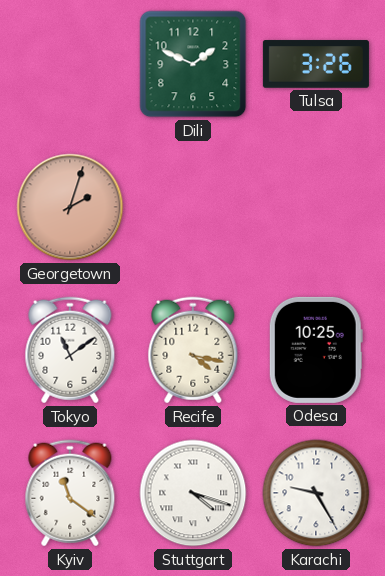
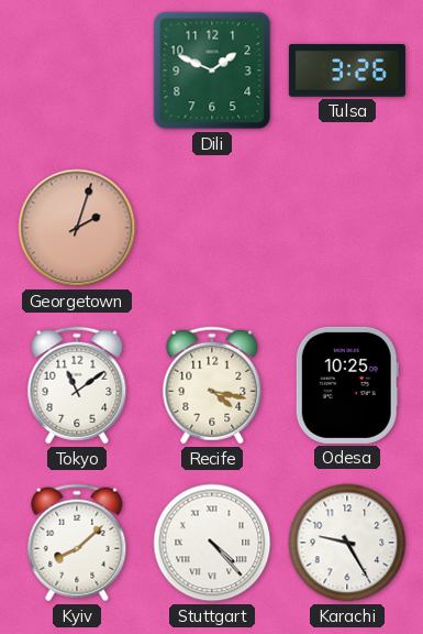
Kyiv: 11:21 -> 8:08
Stuttgart: 4:18 -> 4:23
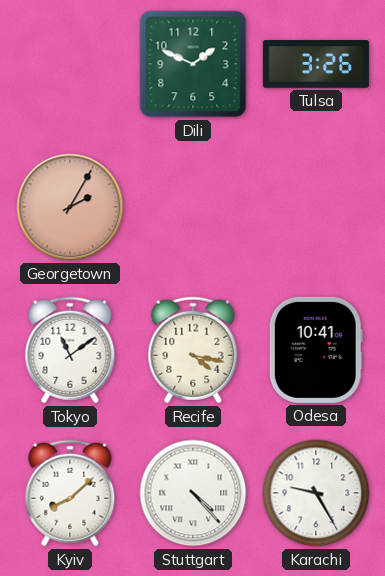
Georgetown: 2:03 -> 2:05
Odesa: 10:25 -> 10:41
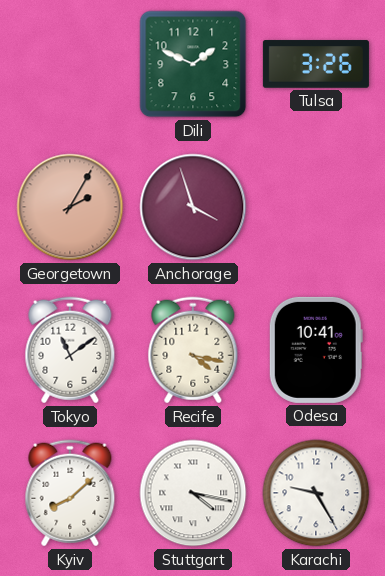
Anchorage: none -> 3:57
Stuttgart: 4:23 -> 4:17
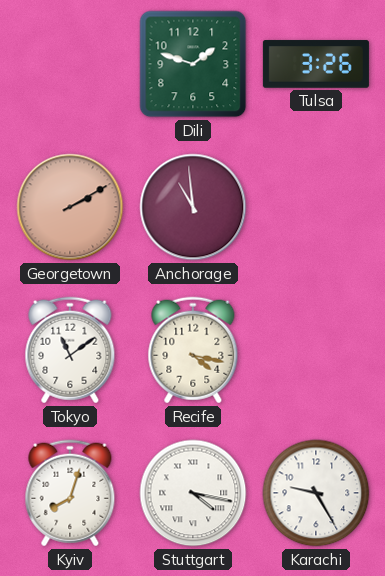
Dili: 1:49 -> 1:48
Georgetown: 2:05 -> 2:10
Anchorage: 3:57 -> 10:59
Odesa: 10:41 -> none
Kyiv: 8:08 -> 8:03
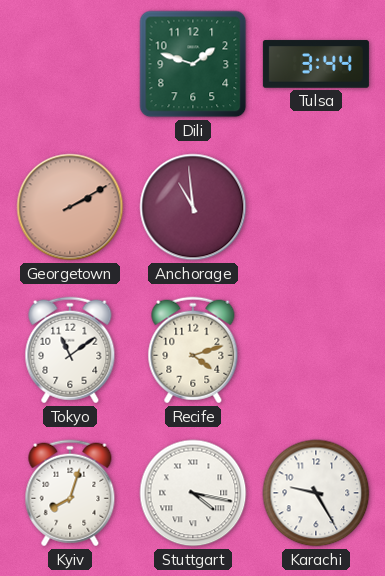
Tulsa: 3:26 -> 3:44
Recife: 4:17 -> 4:12
